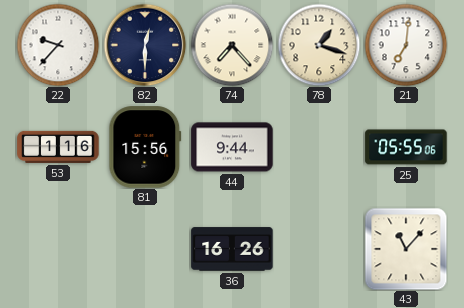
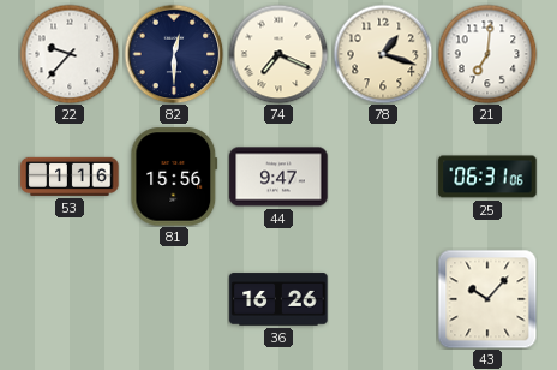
74: 7:23 -> 7:19
44: 9:44 -> 9:47
25: 05:55 -> 06:31
43: 11:07 -> 10:07
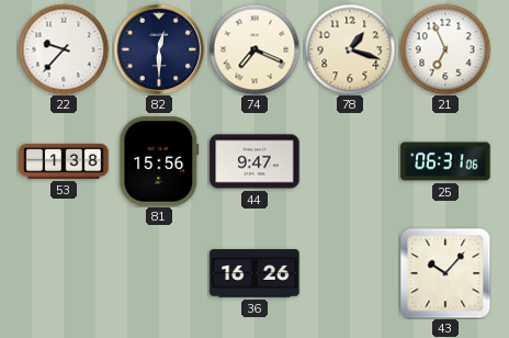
21: 7:01 -> 6:56
53: 1:16 -> 1:38
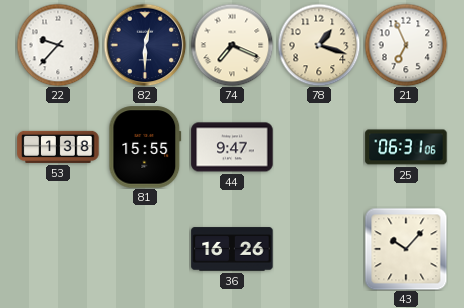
81: 15:56 -> 15:55
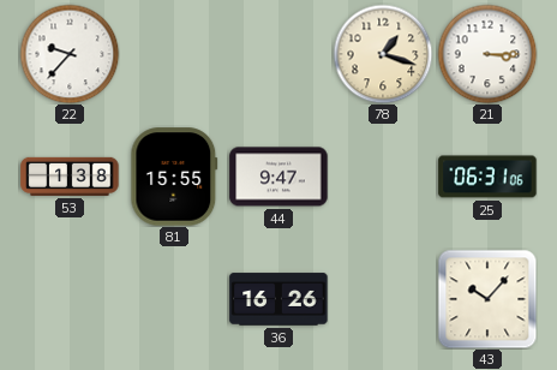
82: 12:30 -> none
74: 7:19 -> none
21: 6:56 -> 3:15
